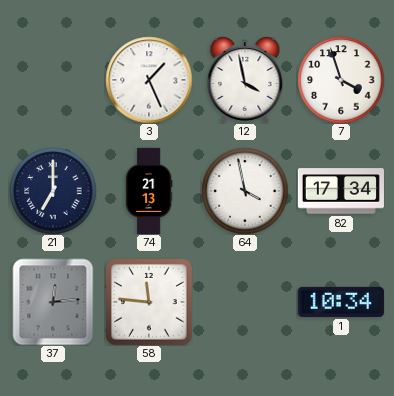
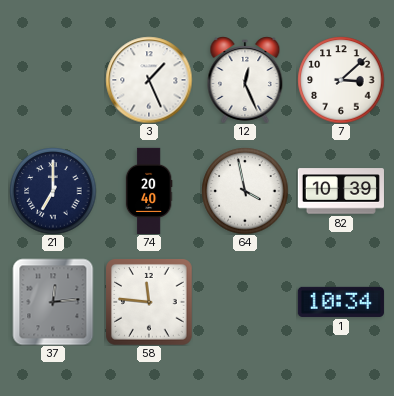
12: 3:58 -> 12:26
7: 3:57 -> 3:08
74: 21:13 -> 20:40
82: 17:34 -> 10:39
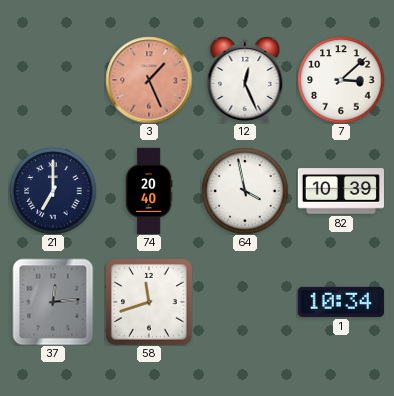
3 dial: white -> salmon
58: 11:46 -> 11:42
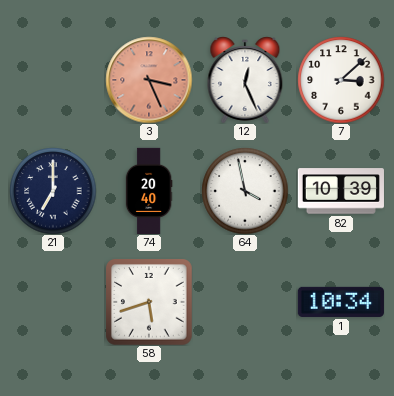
3: 1:26 -> 3:26
37: 12:14 -> none
58: 11:42 -> 5:42
